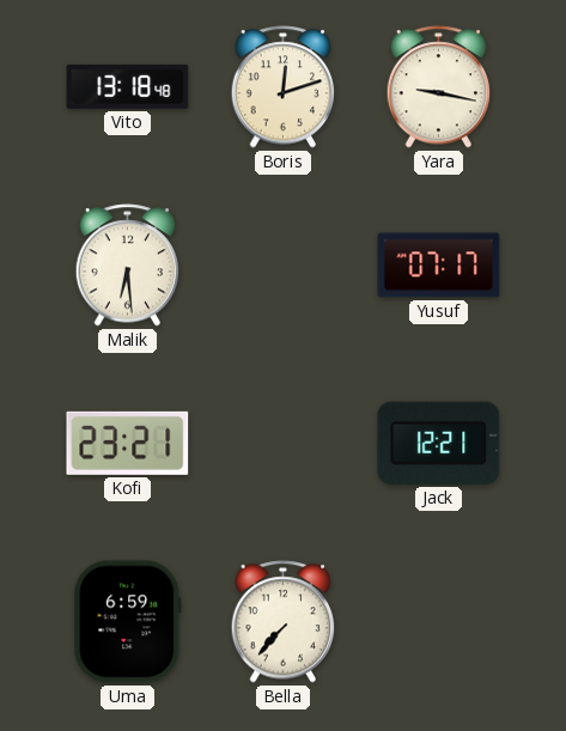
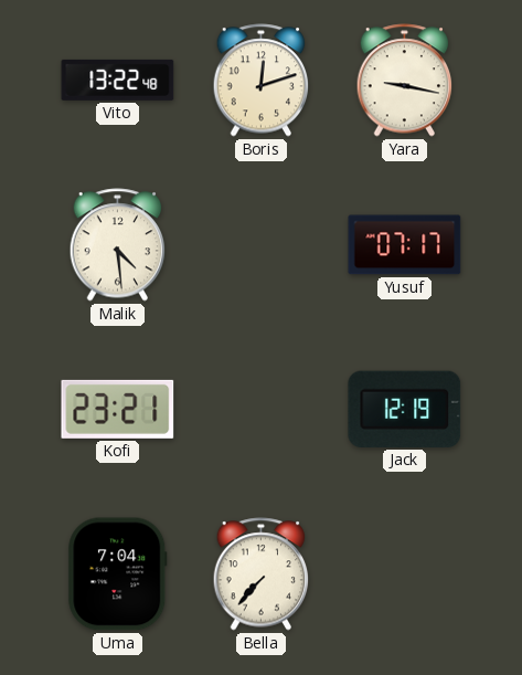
Vito: 13:18 -> 13:22
Malik: 6:29 -> 4:29
Jack: 12:21 -> 12:19
Uma: 6:59 -> 7:04
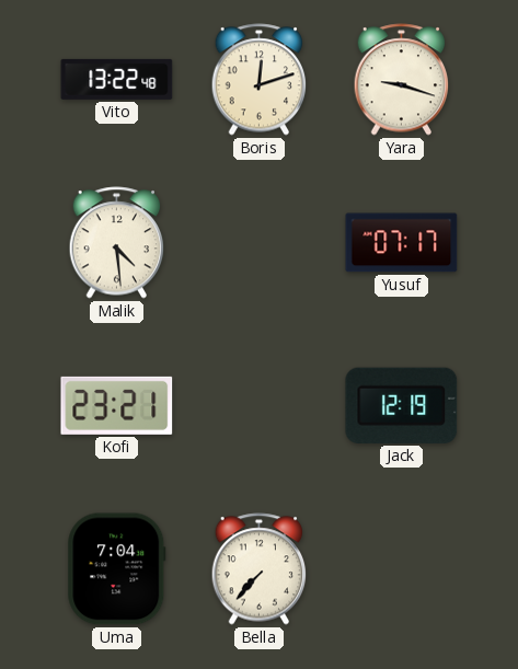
Yara: 9:17 -> 9:18
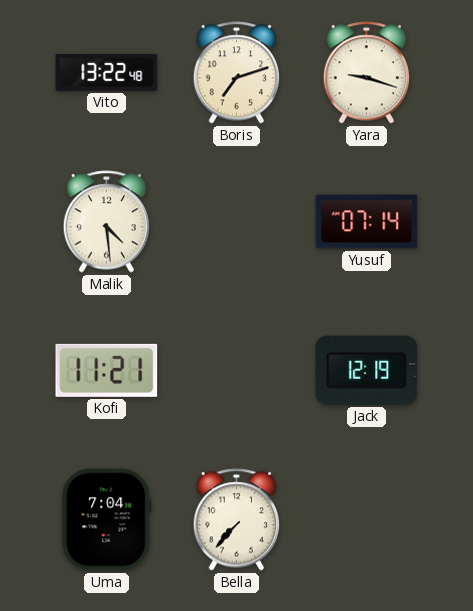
Boris: 12:12 -> 7:12
Yusuf: 07:17 -> 07:14
Kofi: 23:21 -> 11:21
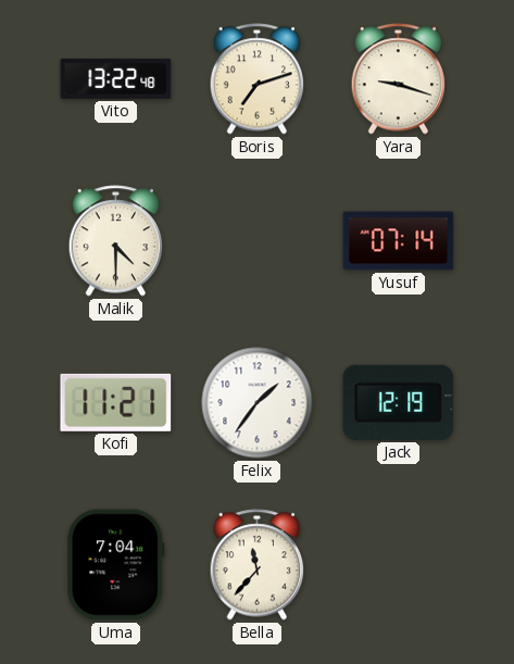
Malik: 4:29 -> 4:30
Felix: none -> 1:36
Bella: 7:37 -> 11:37
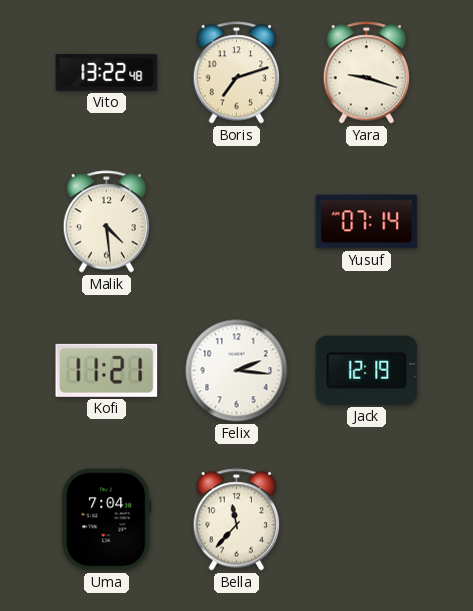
Malik: 4:30 -> 4:29
Felix: 1:36 -> 2:16
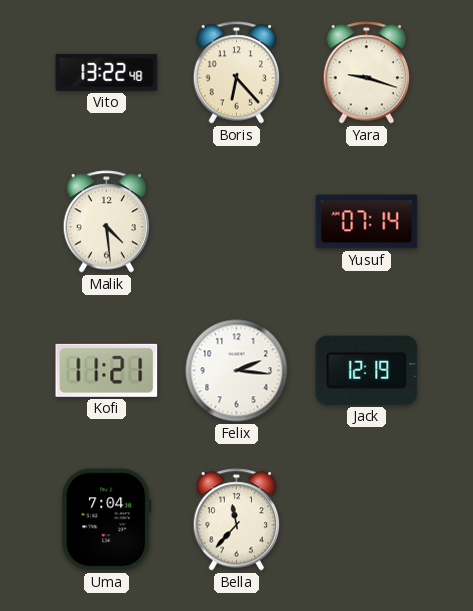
Boris: 7:12 -> 6:23
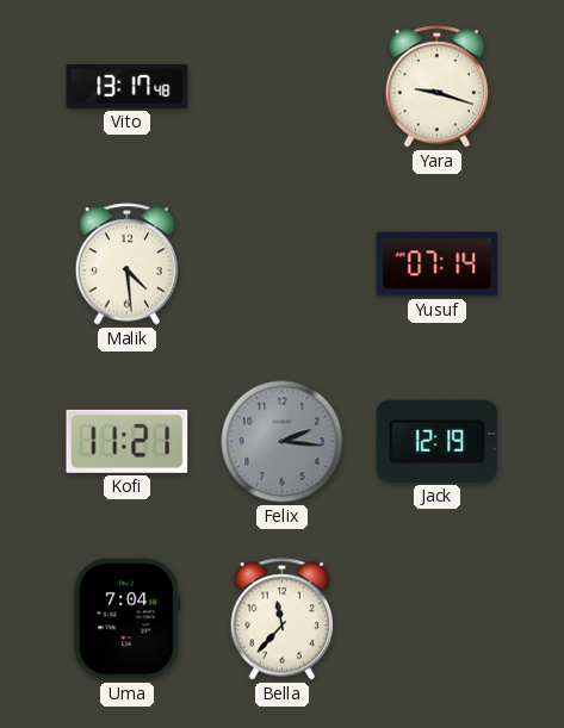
Vito: 13:22 -> 13:17
Boris: 6:23 -> none
Felix dial: white -> grey
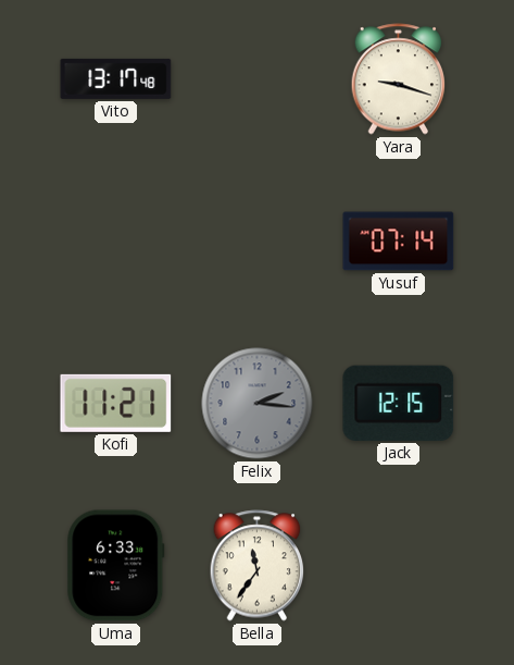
Malik: 4:29 -> none
Jack: 12:19 -> 12:15
Uma: 7:04 -> 6:33
Bella: 11:37 -> 11:36
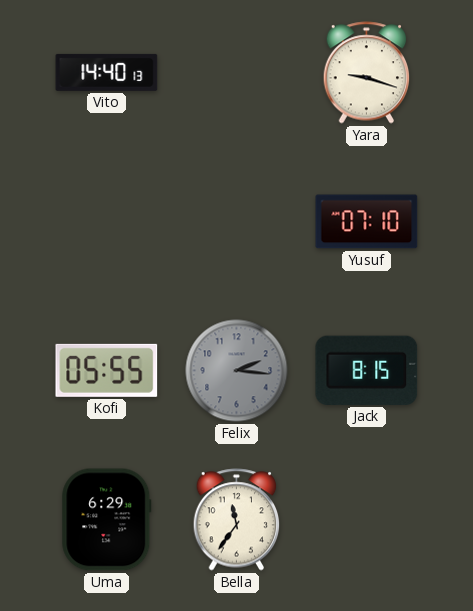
Vito: 13:17 -> 14:40
Yusuf: 07:14 -> 07:10
Kofi: 11:21 -> 05:55
Jack: 12:15 -> 8:15
Uma: 6:33 -> 6:29
